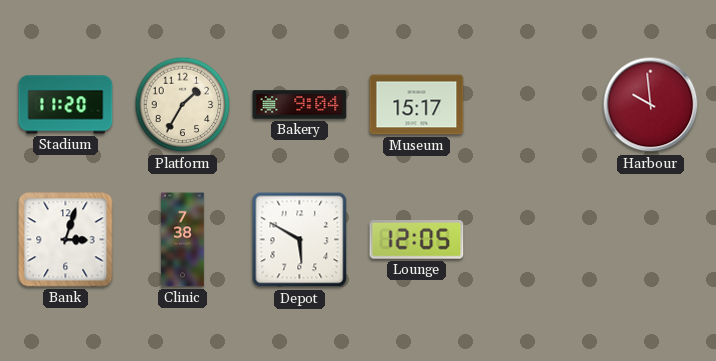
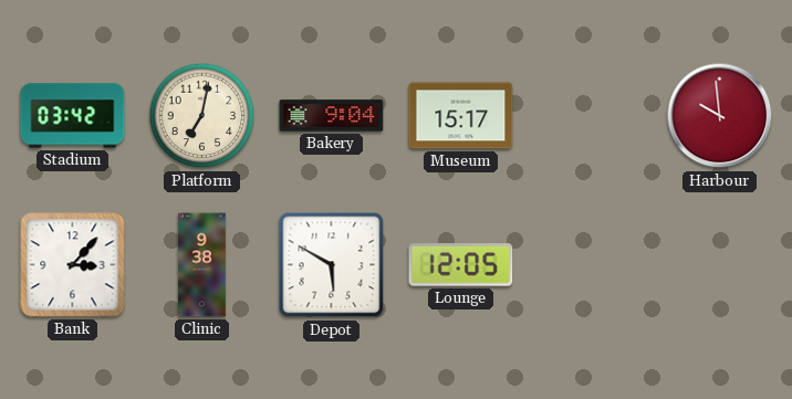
Stadium: 11:20 -> 03:42
Platform: 1:35 -> 7:02
Bank: 3:03 -> 3:07
Clinic: 7:38 -> 9:38
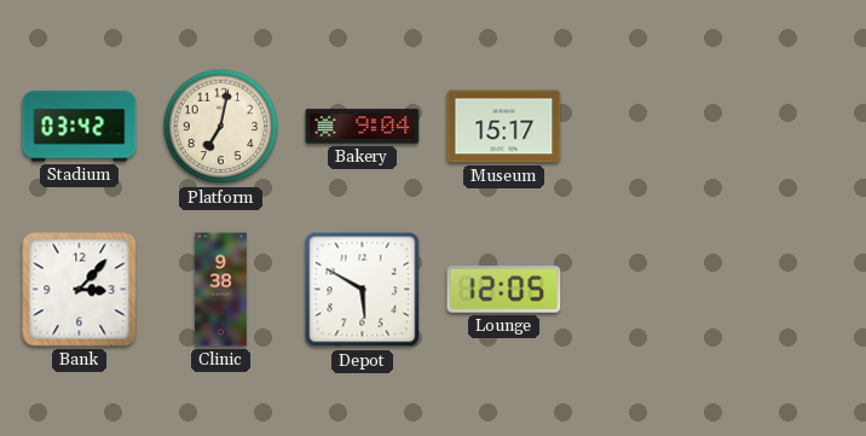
Harbour: 9:59 -> none
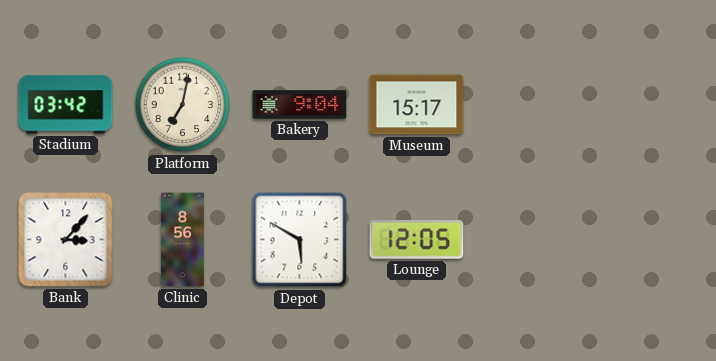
Clinic: 9:38 -> 8:56
